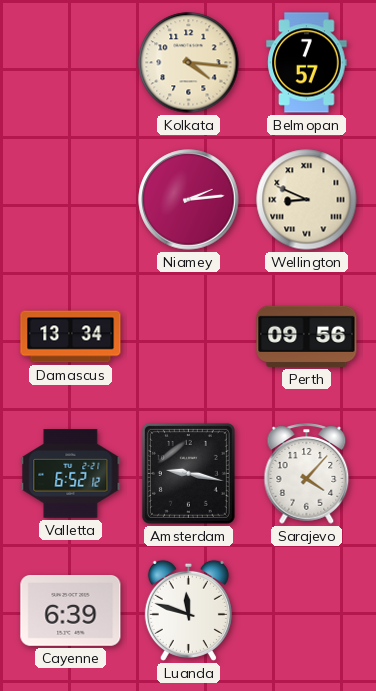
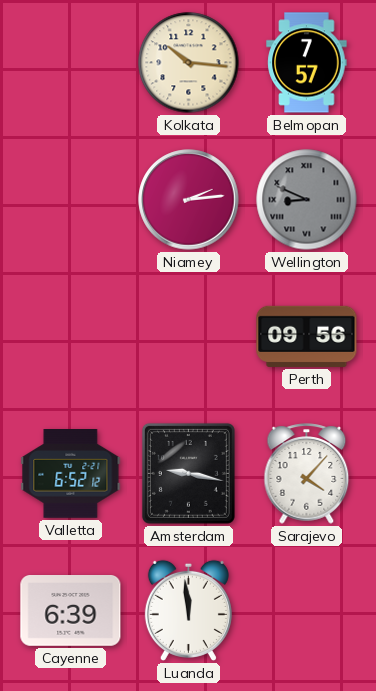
Kolkata: 4:16 -> 10:16
Wellington dial: cream -> grey
Damascus: 13:34 -> none
Luanda: 11:48 -> 11:59
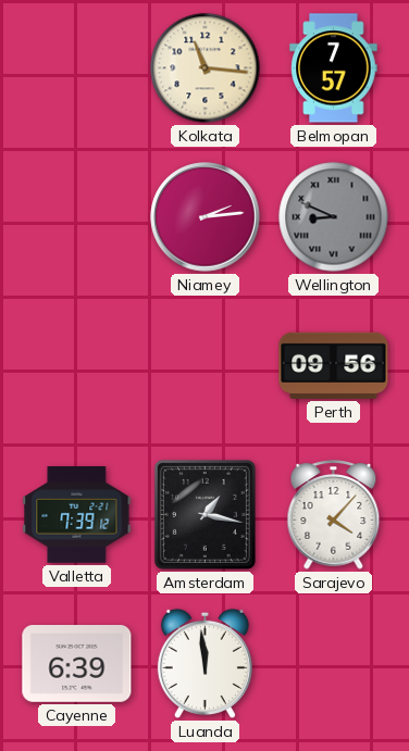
Kolkata: 10:16 -> 11:16
Valletta: 6:52 -> 7:39
Amsterdam: 9:17 -> 1:17
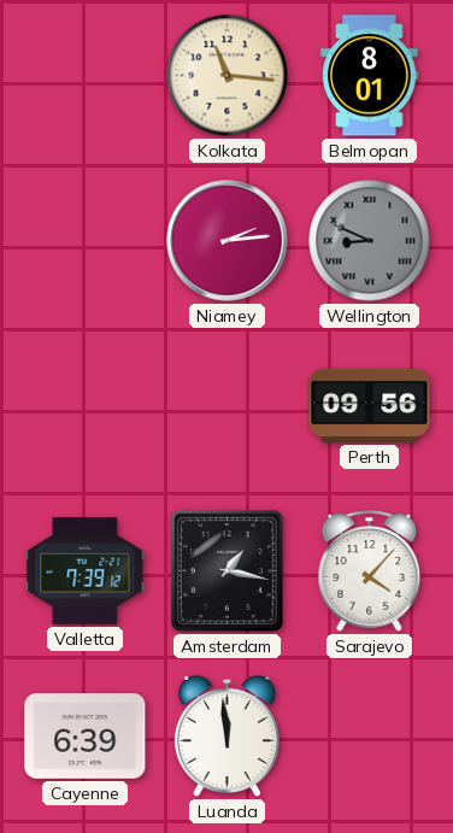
Belmopan: 7:57 -> 8:01
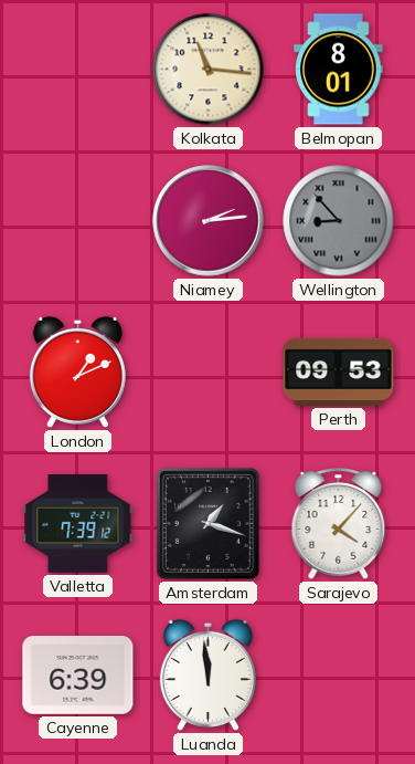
Wellington: 8:49 -> 8:53
London: none -> 1:11
Perth: 09:56 -> 09:53
Amsterdam: 1:17 -> 1:18
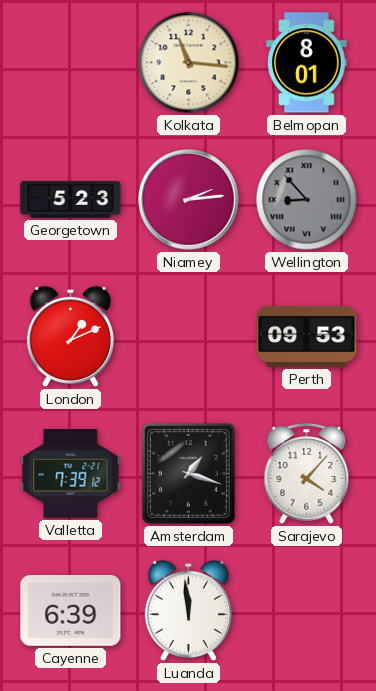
Georgetown: none -> 5:23
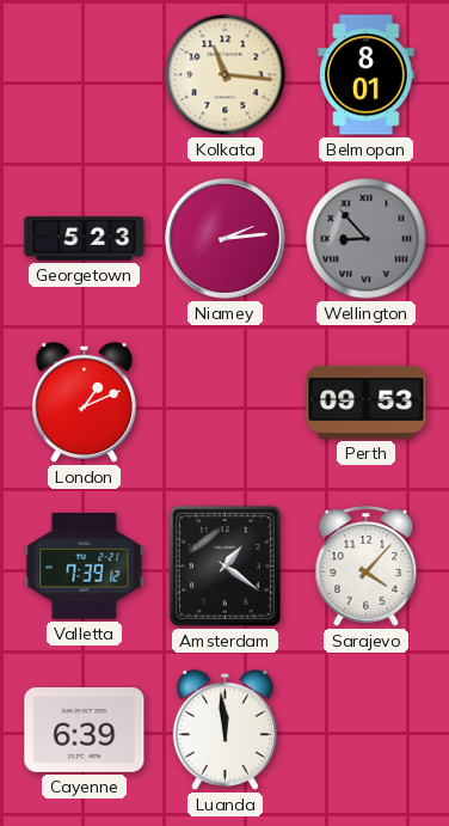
Amsterdam: 1:18 -> 1:21
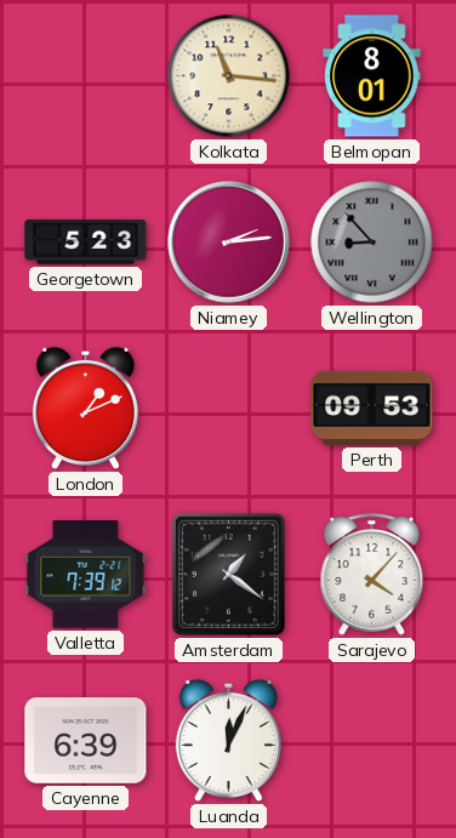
Luanda: 11:59 -> 12:04
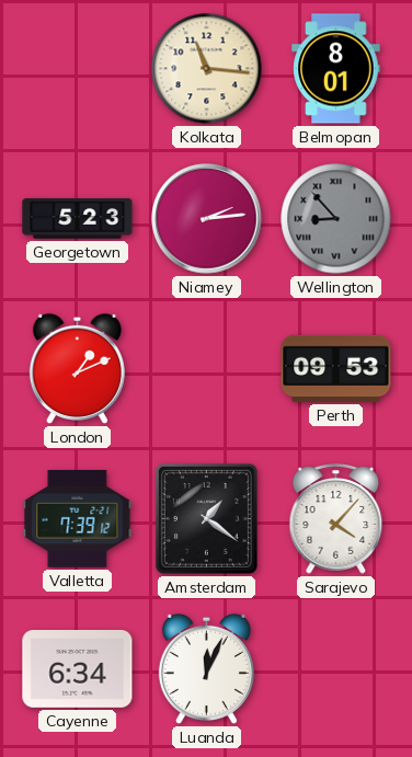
Cayenne: 6:39 -> 6:34
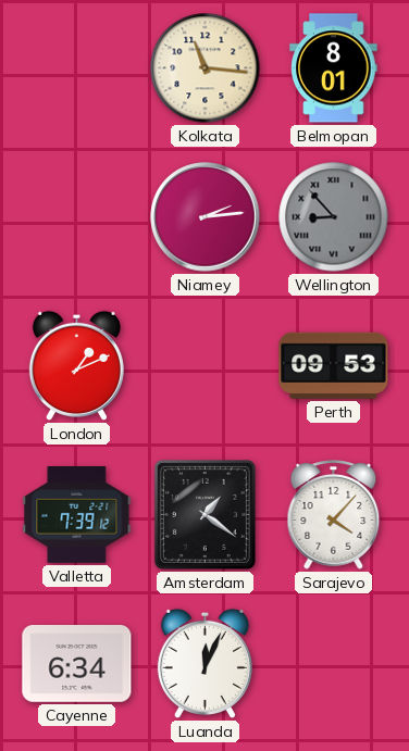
Georgetown: 5:23 -> none
